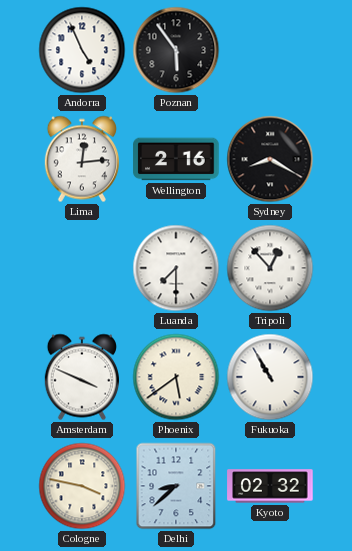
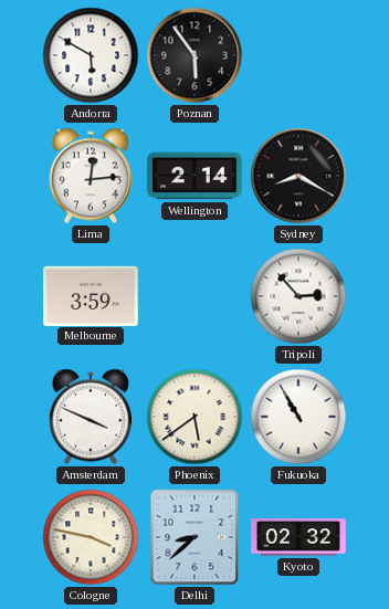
Andorra: 4:56 -> 5:50
Wellington: 2:16 -> 2:14
Melbourne: none -> 3:59
Luanda: 7:30 -> none
Tripoli: 12:53 -> 2:53
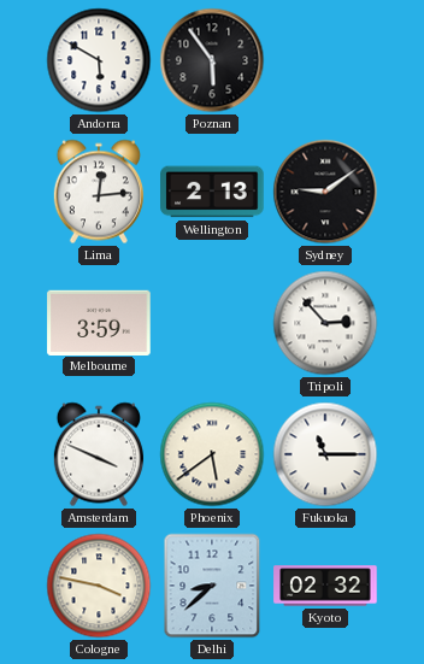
Wellington: 2:14 -> 2:13
Sydney: 8:20 -> 9:09
Fukuoka: 10:55 -> 11:15
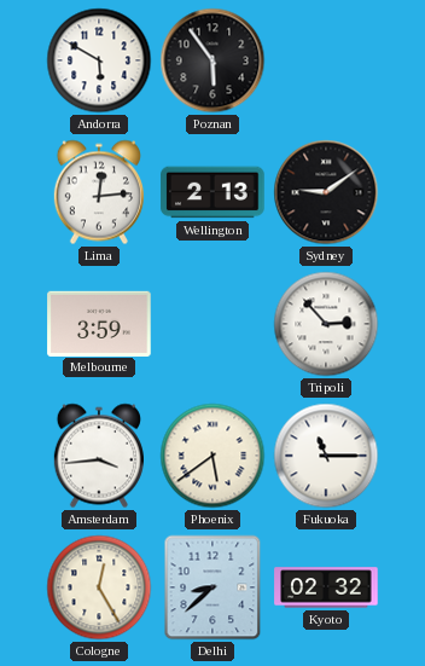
Amsterdam: 3:49 -> 3:44
Cologne: 3:47 -> 12:25
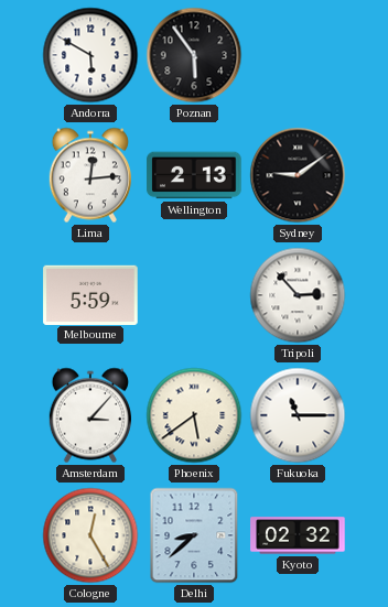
Melbourne: 3:59 -> 5:59
Amsterdam: 3:44 -> 3:07
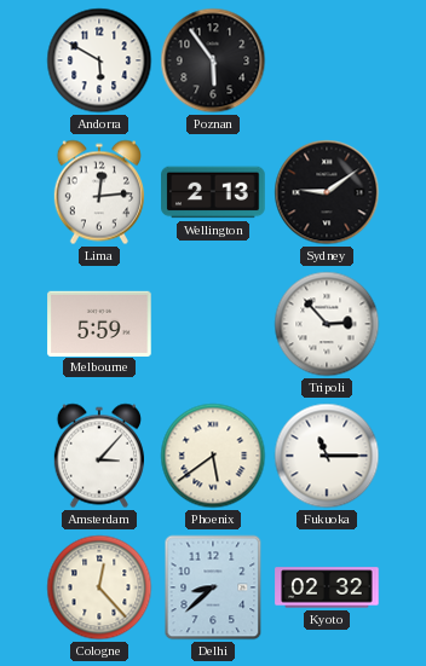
Cologne: 12:25 -> 12:23
